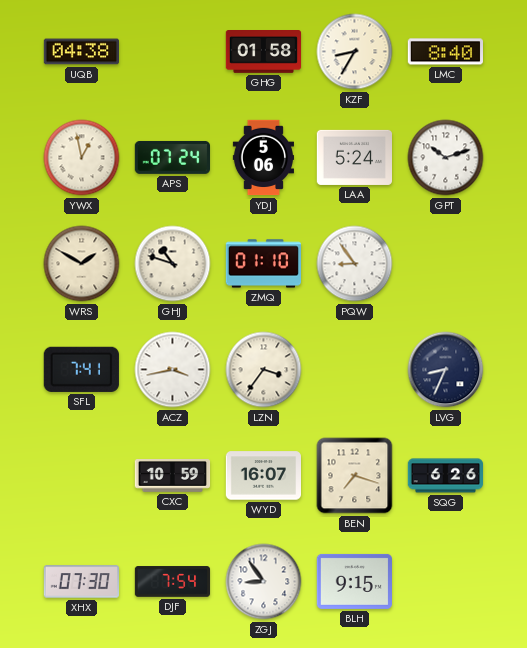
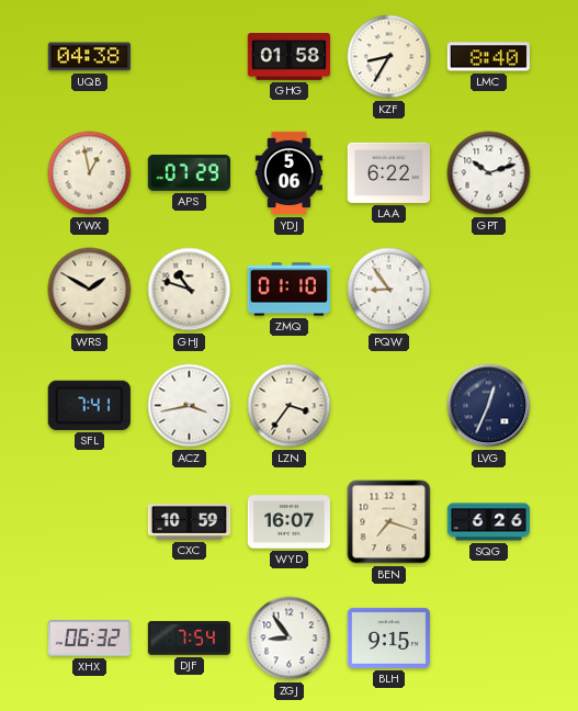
APS: 07:24 -> 07:29
LAA: 5:24 -> 6:22
LVG: 8:34 -> 12:34
XHX: 07:30 -> 06:32
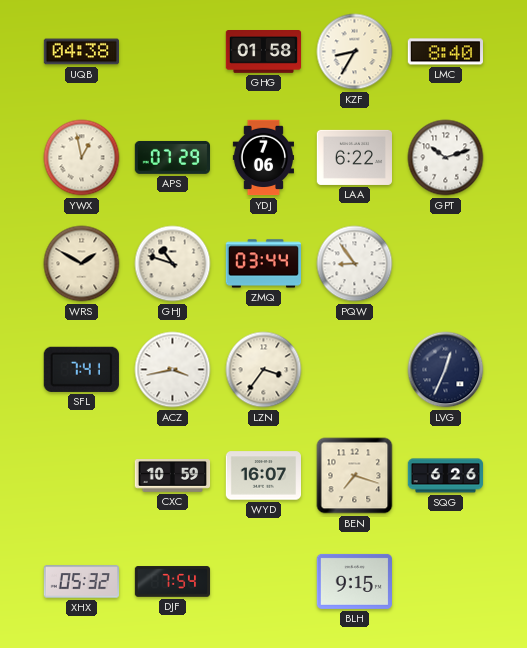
YDJ: 5:06 -> 7:06
ZMQ: 01:10 -> 03:44
XHX: 06:32 -> 05:32
ZGJ: 8:54 -> none
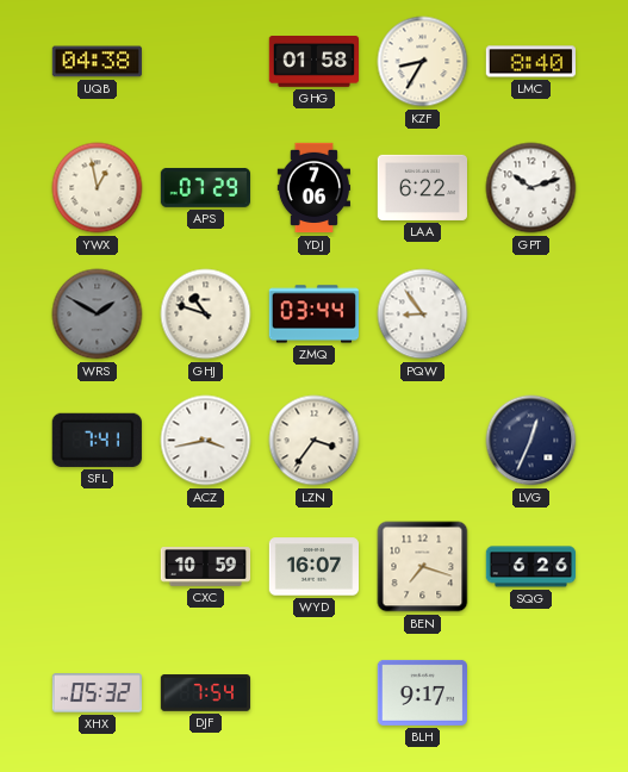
WRS dial: cream -> grey
BLH: 9:15 -> 9:17
